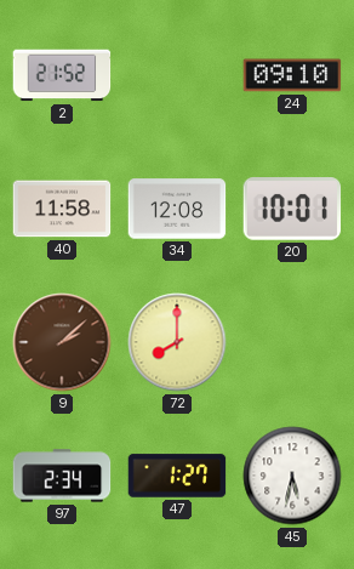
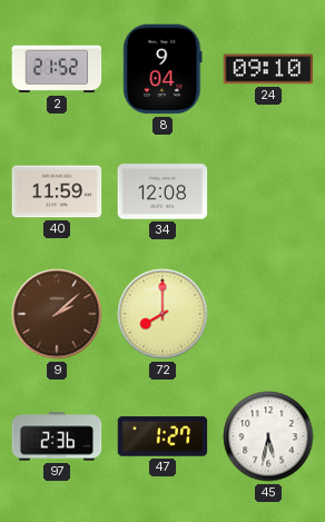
8: none -> 9:04
40: 11:58 -> 11:59
20: 10:01 -> none
97: 2:34 -> 2:36
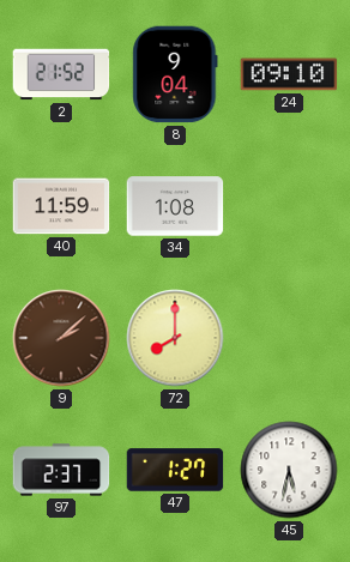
34: 12:08 -> 1:08
97: 2:36 -> 2:37
